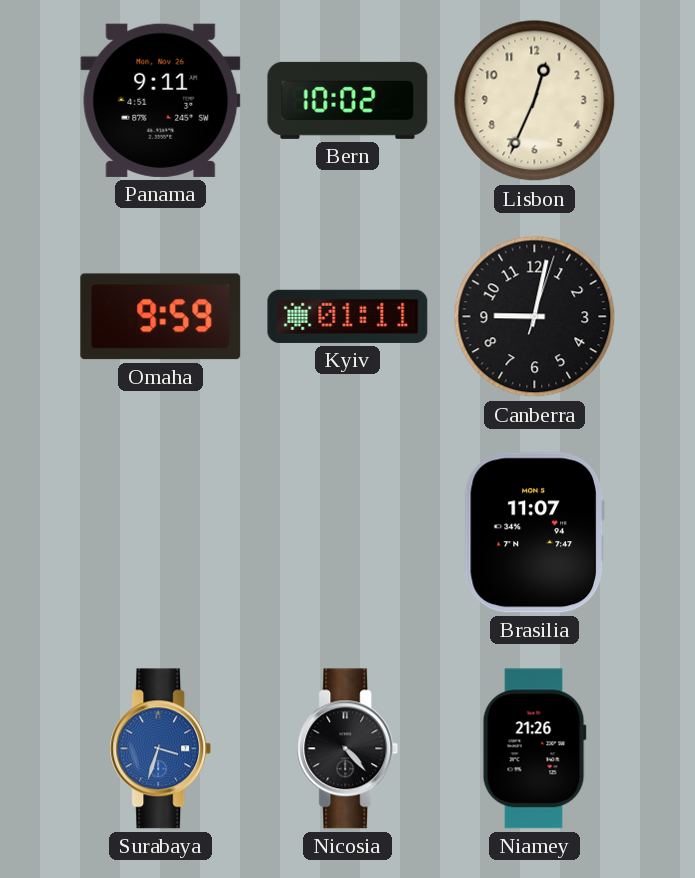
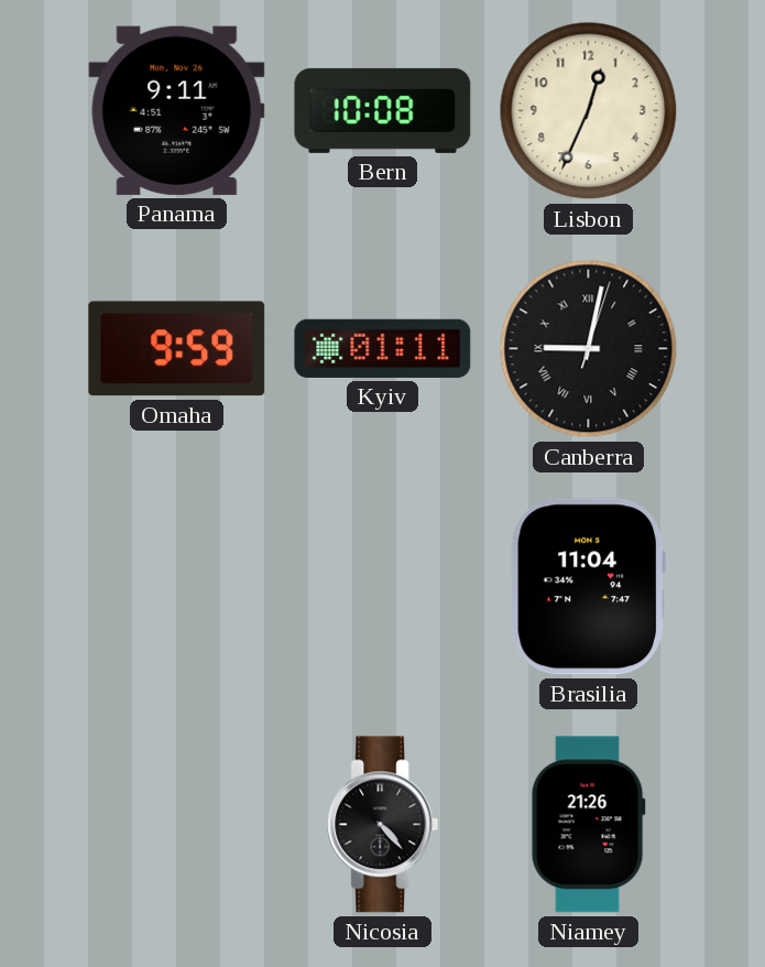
Bern: 10:02 -> 10:08
Canberra numerals: Arabic -> Roman
Brasilia: 11:07 -> 11:04
Surabaya: 3:33 -> none
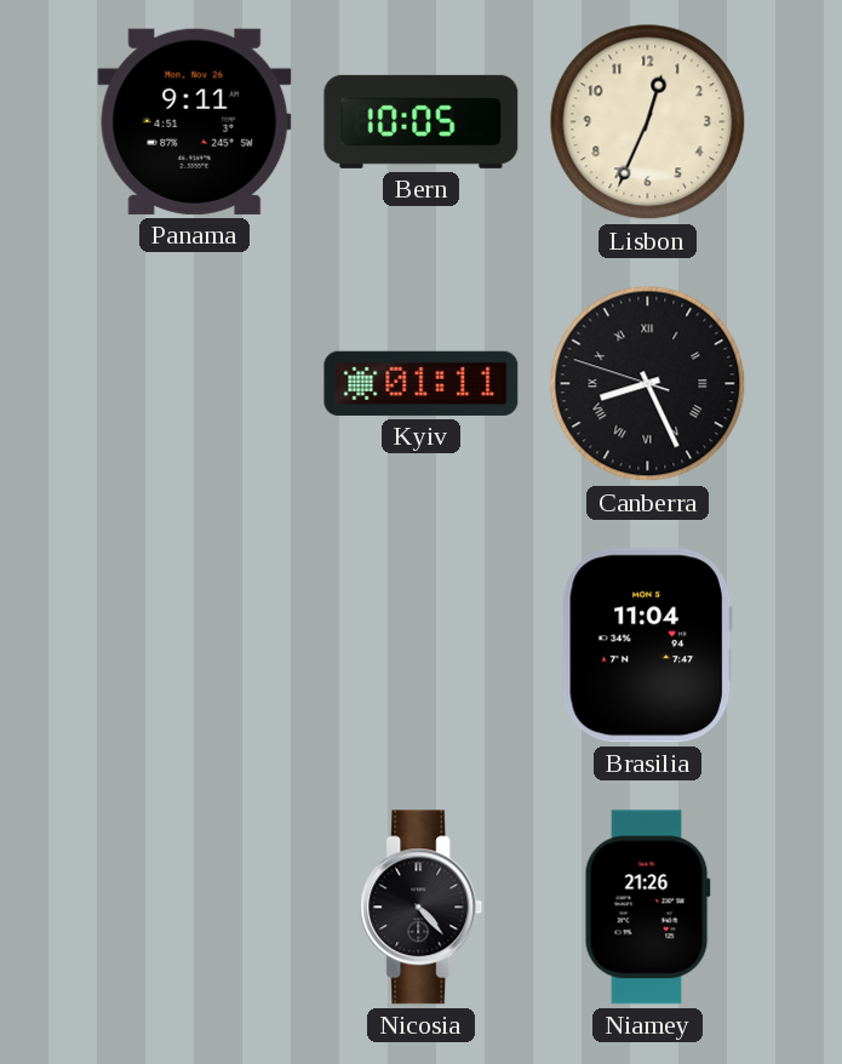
Bern: 10:08 -> 10:05
Omaha: 9:59 -> none
Canberra: 9:02 -> 8:25
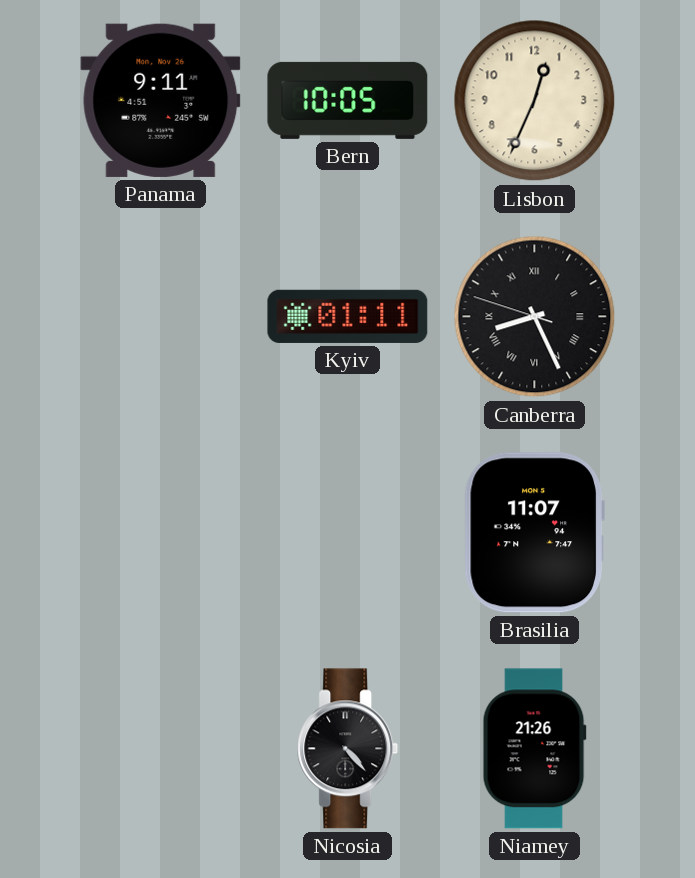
Brasilia: 11:04 -> 11:07
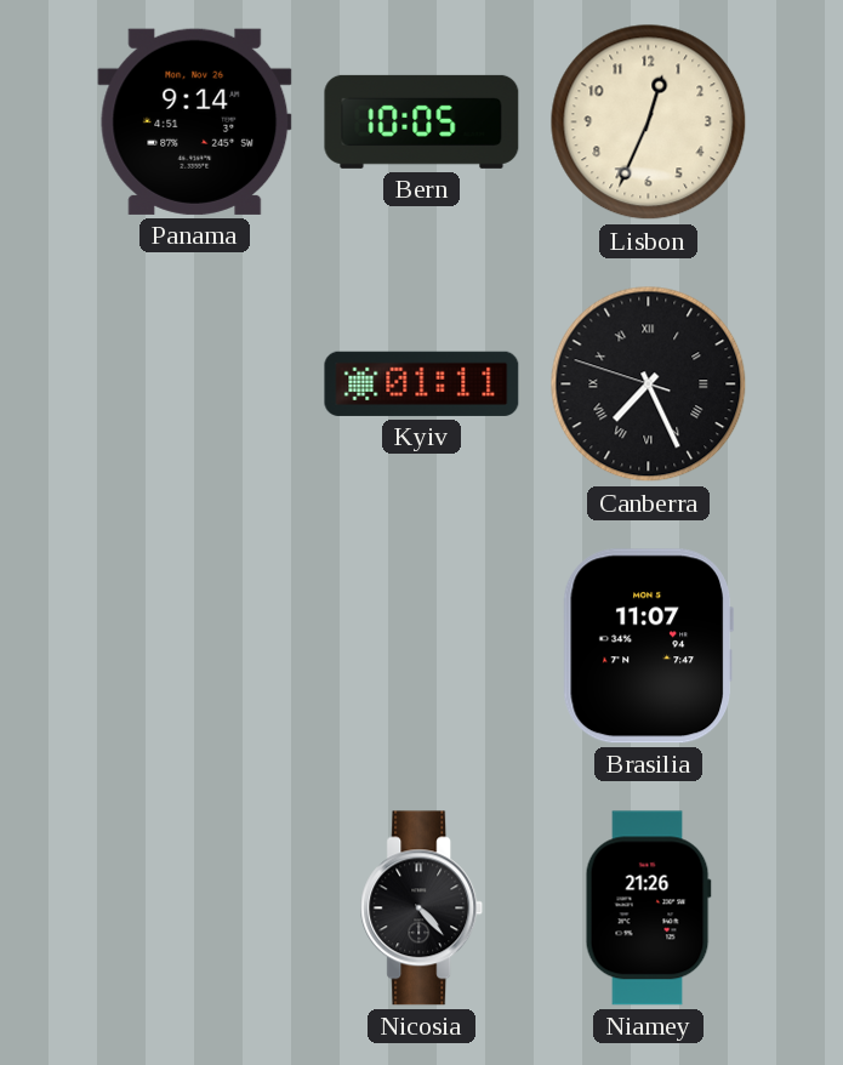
Panama: 9:11 -> 9:14
Canberra: 8:25 -> 7:25
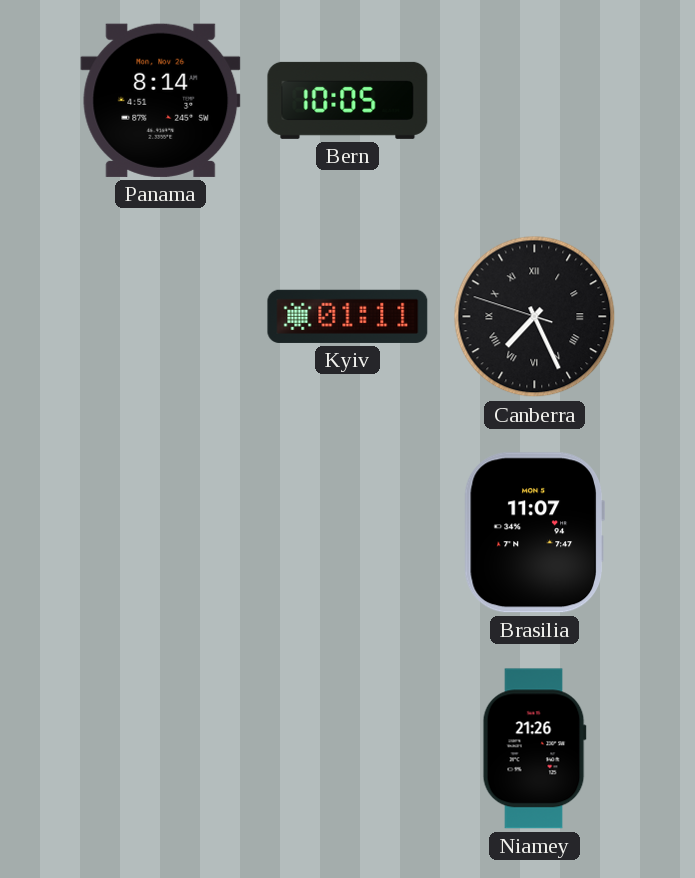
Panama: 9:14 -> 8:14
Lisbon: 12:34 -> none
Nicosia: 4:23 -> none
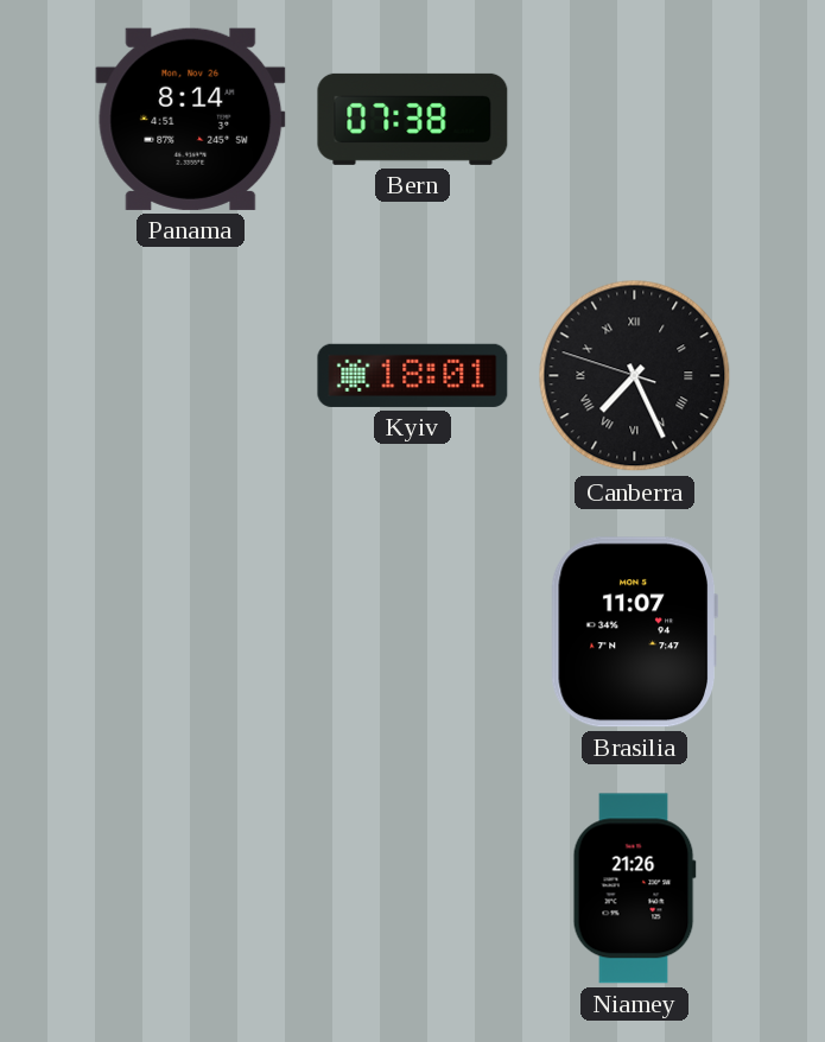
Bern: 10:05 -> 07:38
Kyiv: 01:11 -> 18:01
